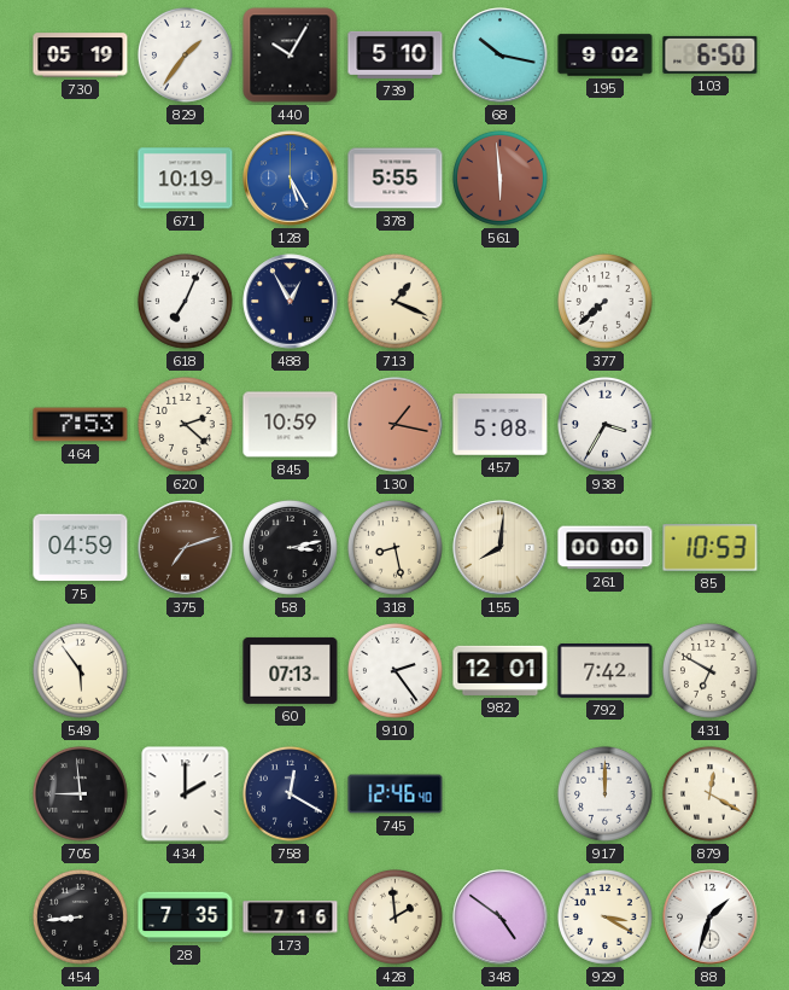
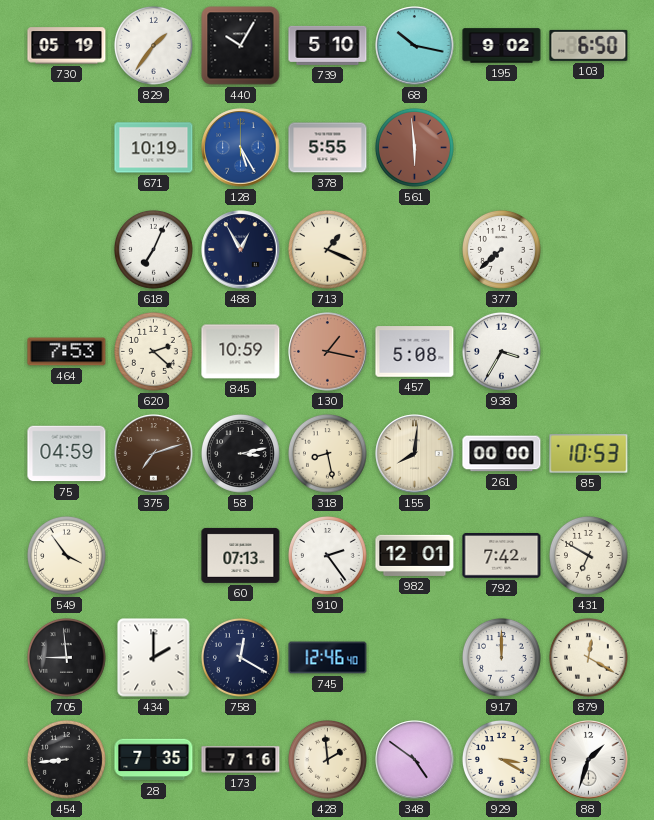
549: 5:54 -> 3:54
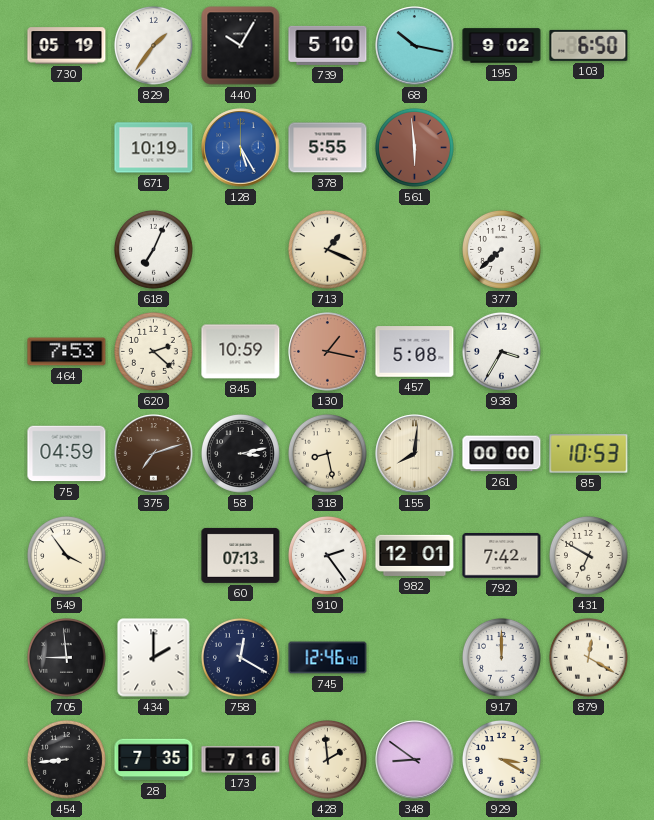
488: 12:55 -> none
348: 4:51 -> 8:51
88: 1:33 -> none
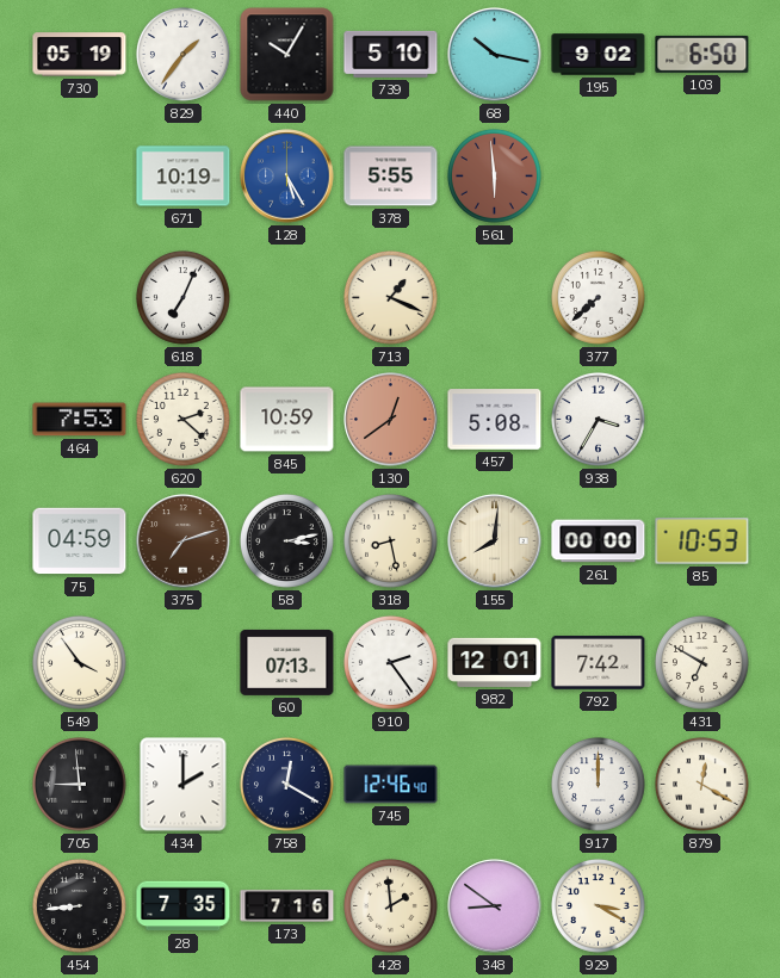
130: 1:17 -> 12:39
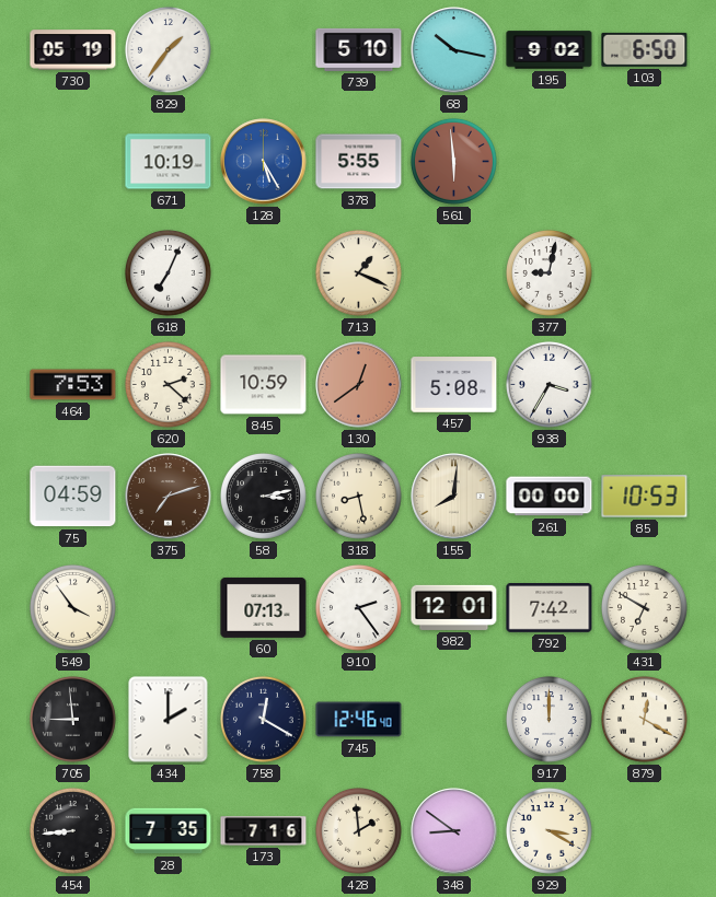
440: 10:05 -> none
377: 7:38 -> 9:02
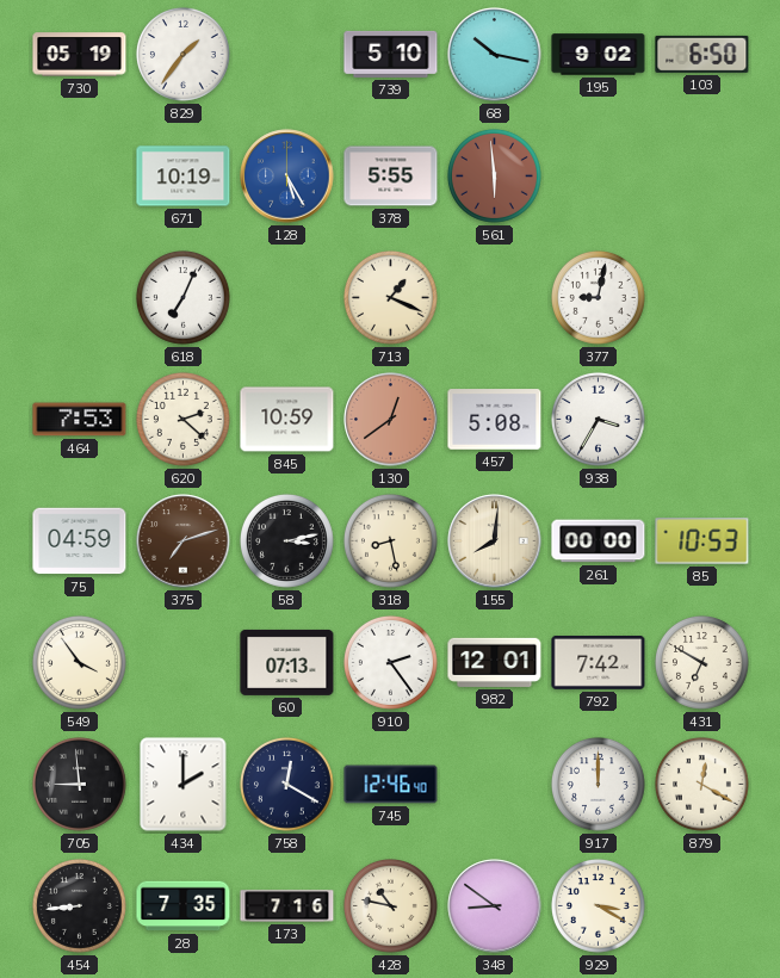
428: 1:59 -> 10:47
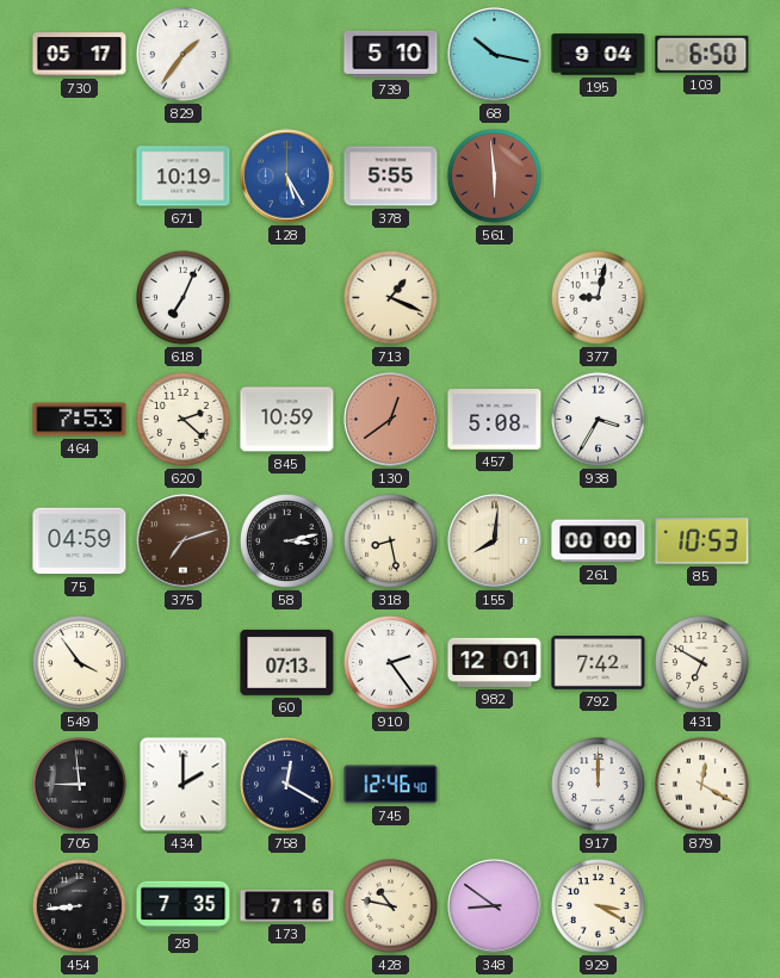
730: 05:19 -> 05:17
195: 9:02 -> 9:04
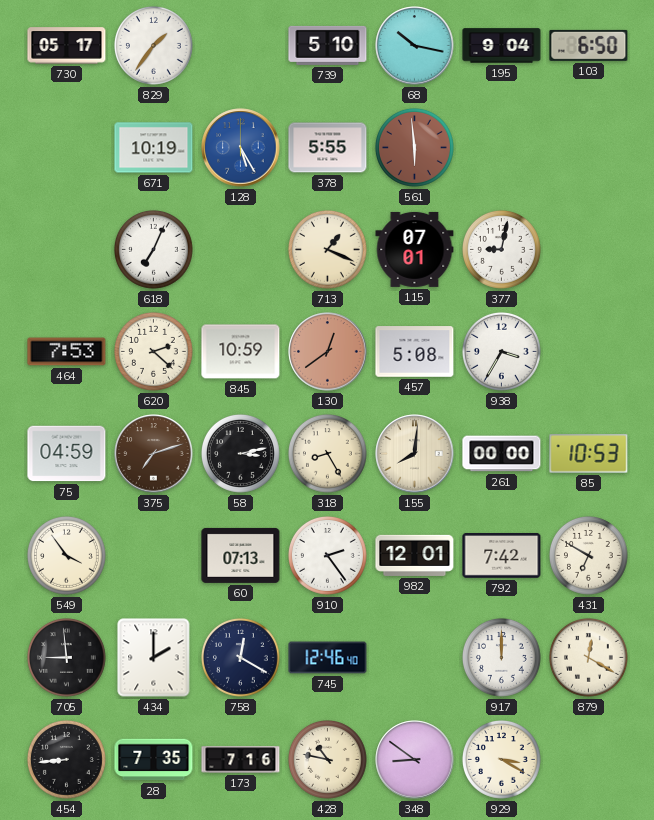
115: none -> 07:01
318: 8:28 -> 8:25
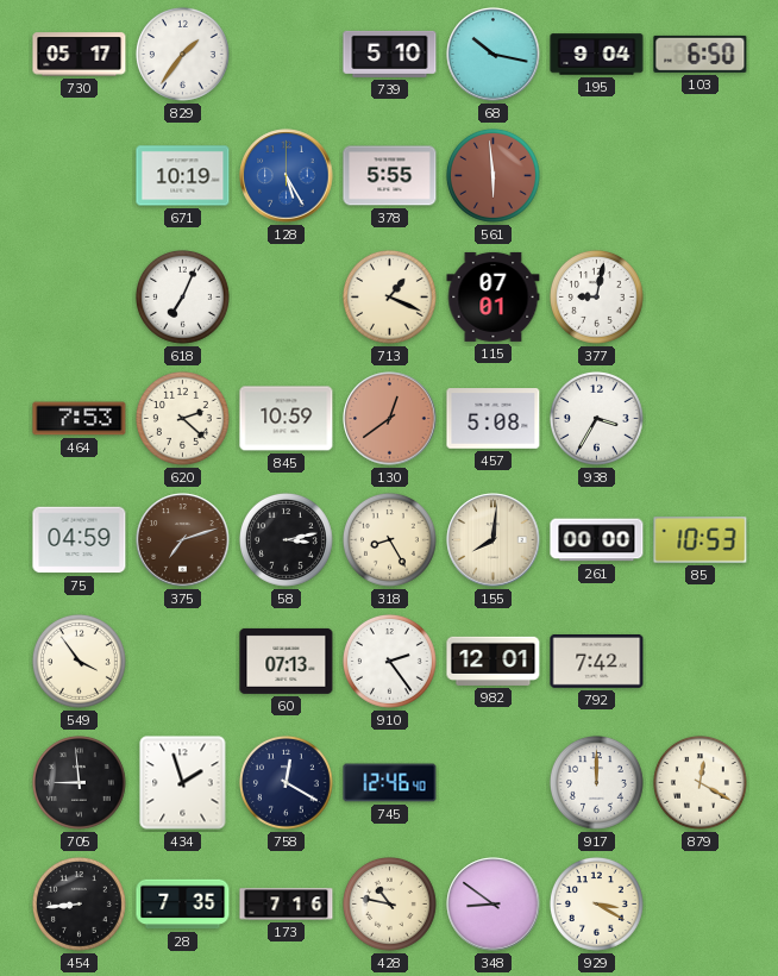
431: 6:50 -> none
434: 2:00 -> 1:57
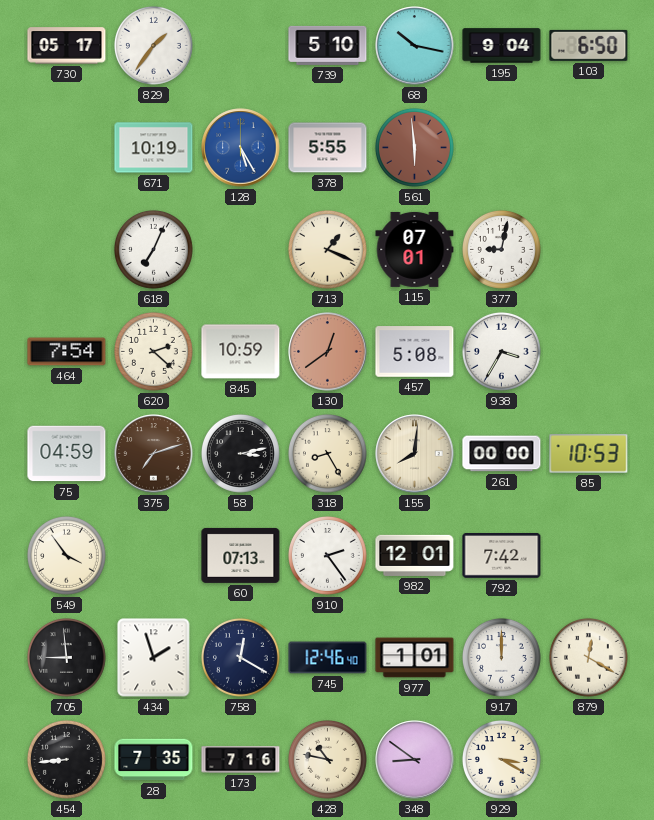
464: 7:53 -> 7:54
977: none -> 1:01
